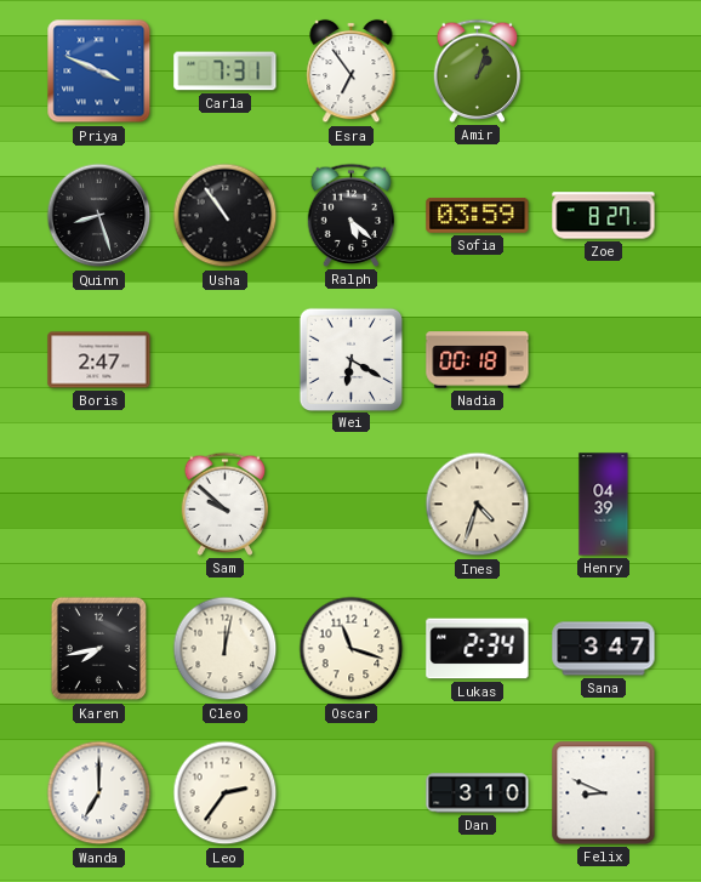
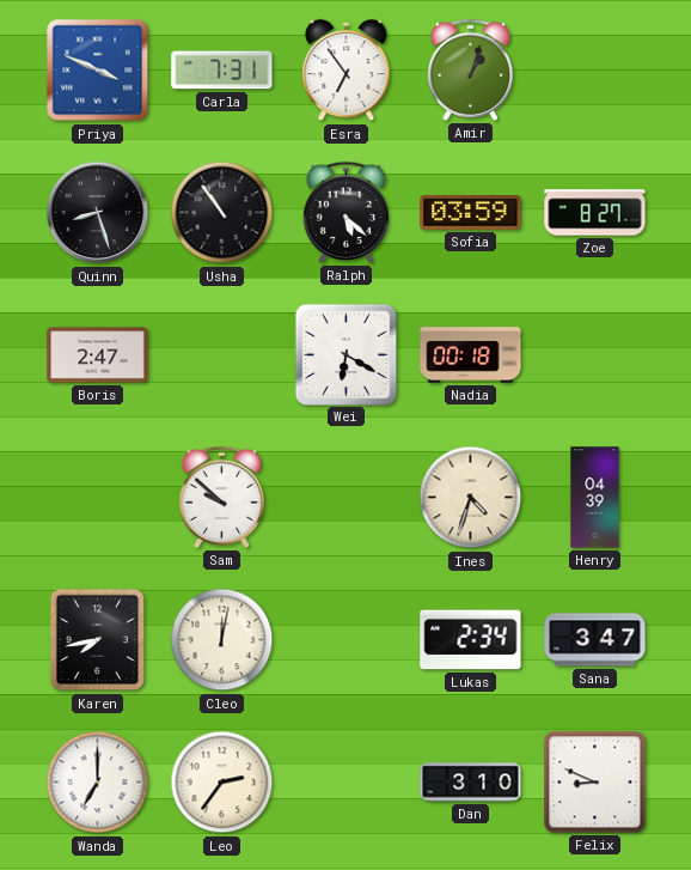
Oscar: 11:18 -> none
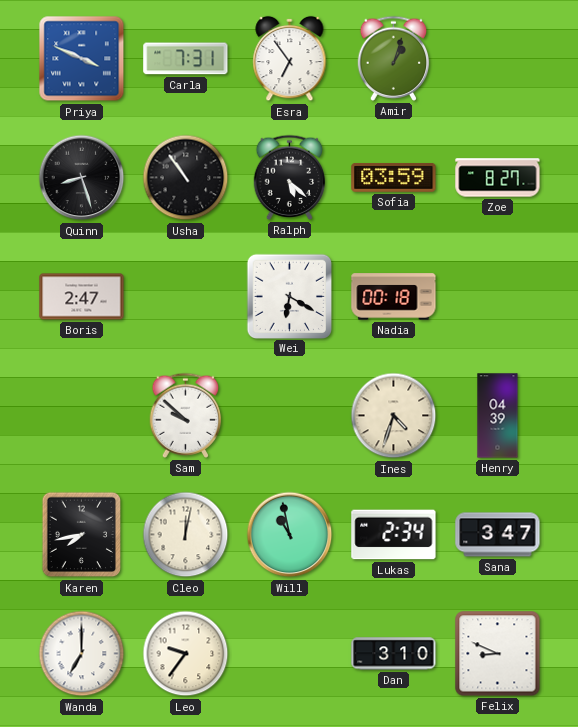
Will: none -> 10:58
Leo: 2:36 -> 9:36
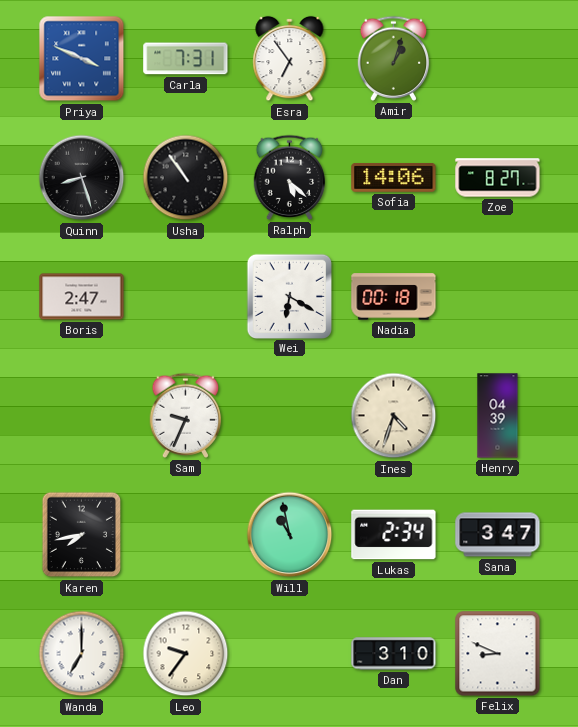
Sofia: 03:59 -> 14:06
Sam: 9:52 -> 9:34
Cleo: 12:02 -> none
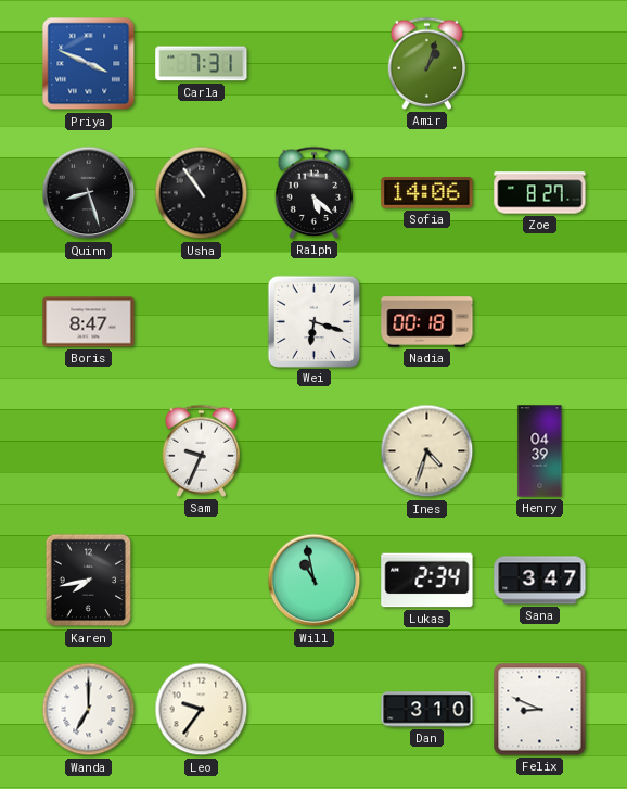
Esra: 6:54 -> none
Boris: 2:47 -> 8:47
Wei: 6:20 -> 6:18
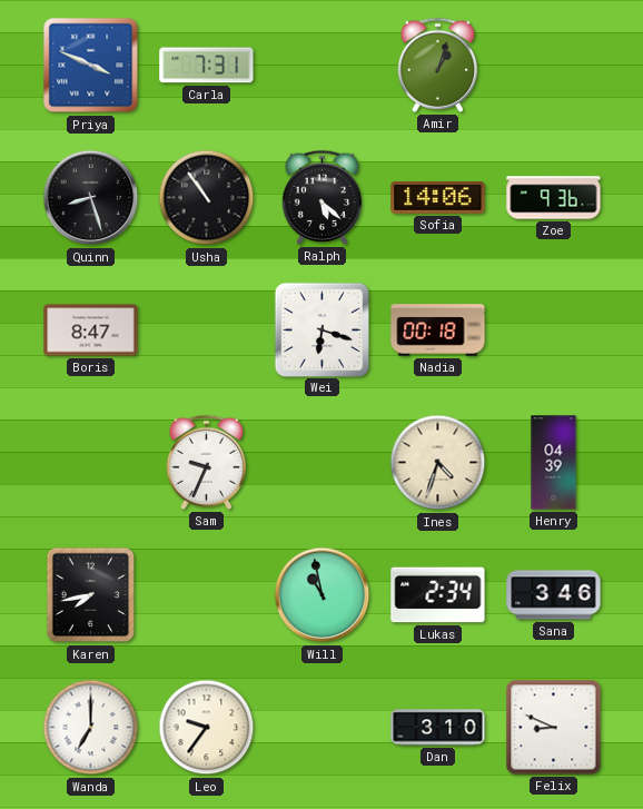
Zoe: 8:27 -> 9:36
Sana: 3:47 -> 3:46
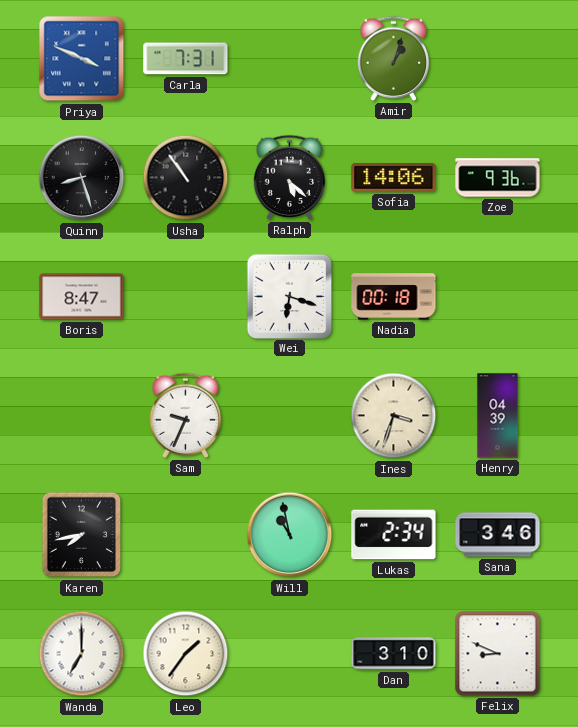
Ines: 4:33 -> 3:33
Leo: 9:36 -> 1:36
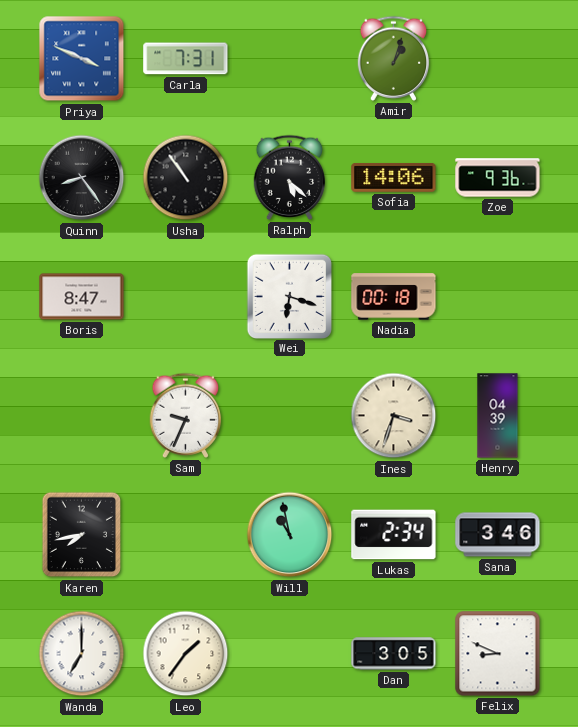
Quinn: 8:27 -> 8:24
Dan: 3:10 -> 3:05
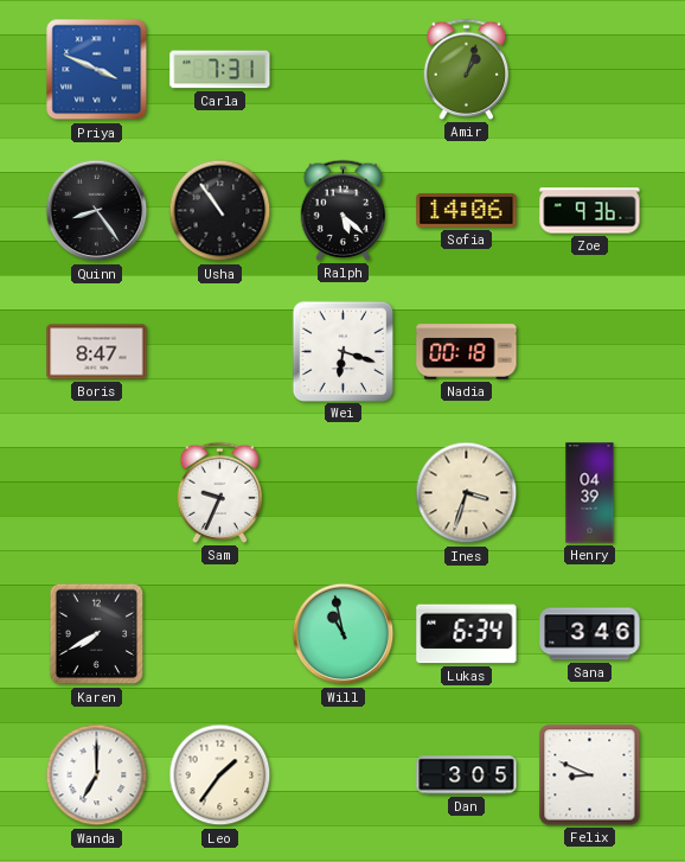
Karen: 7:43 -> 7:40
Lukas: 2:34 -> 6:34
